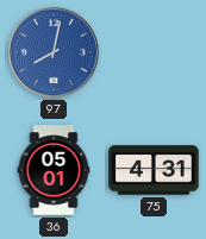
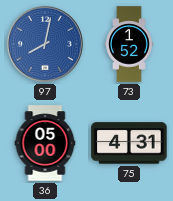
73: none -> 1:52
36: 05:01 -> 05:00
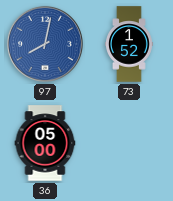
75: 4:31 -> none
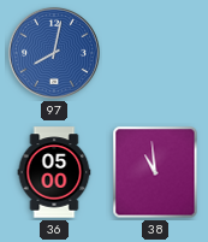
73: 1:52 -> none
38: none -> 10:59
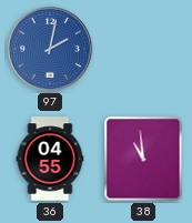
97: 8:02 -> 2:02
36: 05:00 -> 04:55
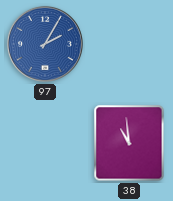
97: 2:02 -> 2:05
36: 04:55 -> none
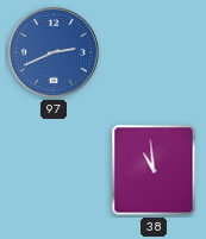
97: 2:05 -> 2:41
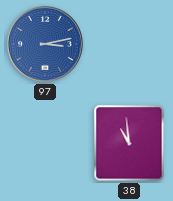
97: 2:41 -> 3:13
